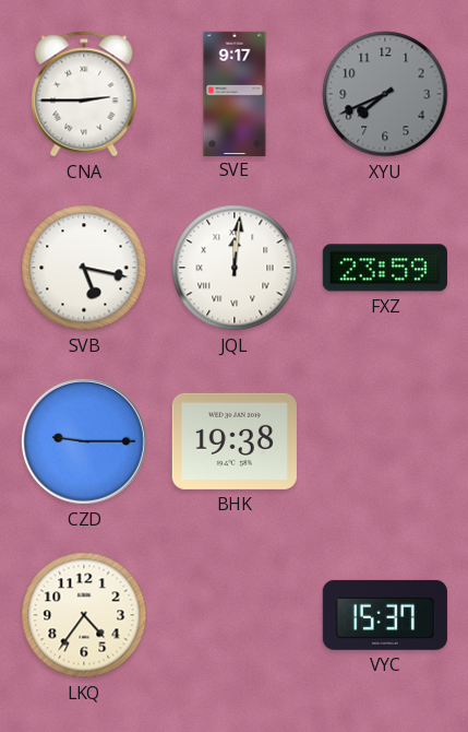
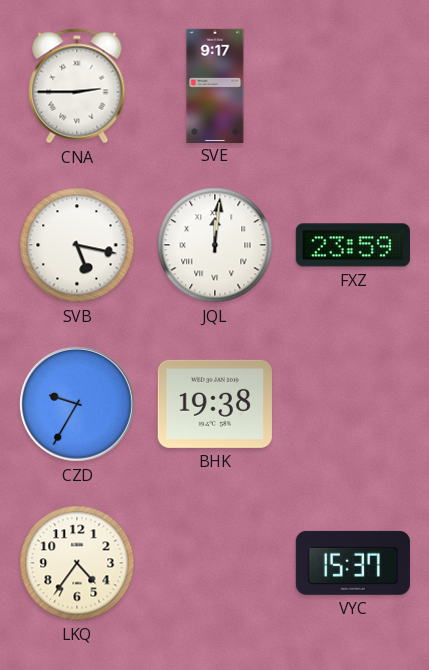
XYU: 7:41 -> none
CZD: 9:15 -> 9:35
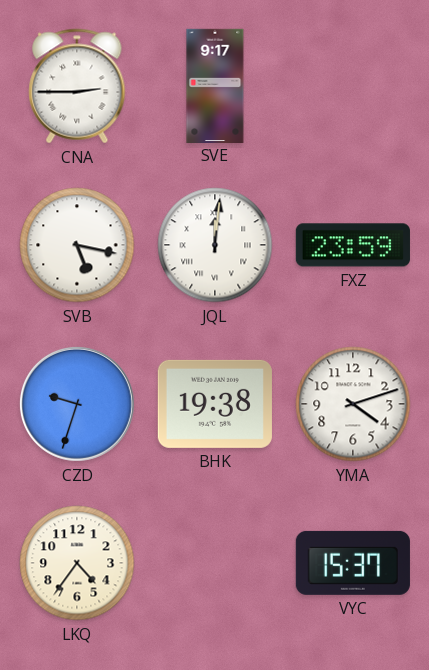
CZD: 9:35 -> 9:33
YMA: none -> 4:12
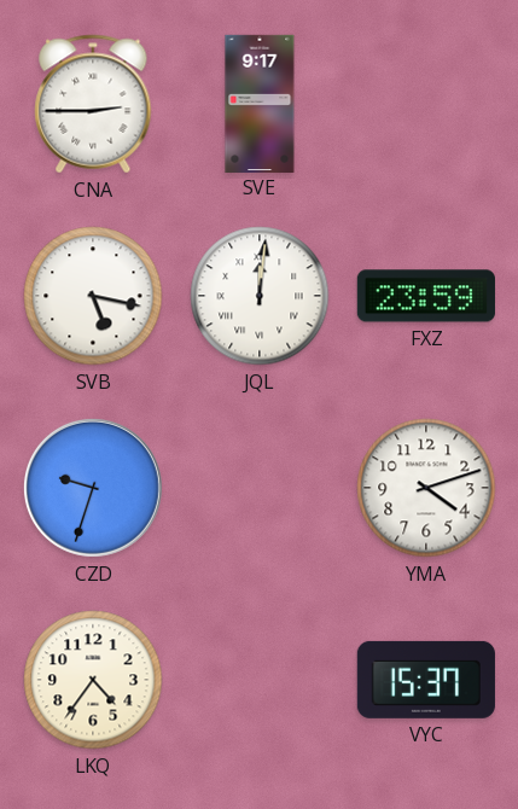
BHK: 19:38 -> none
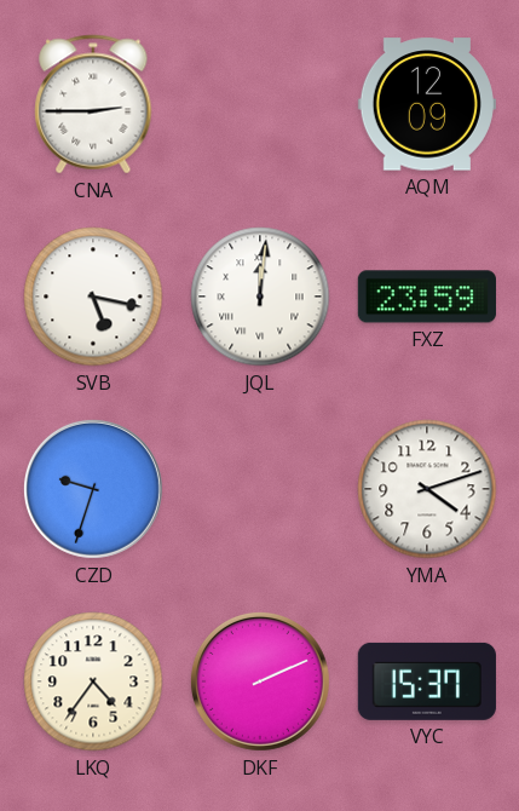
SVE: 9:17 -> none
AQM: none -> 12:09
DKF: none -> 2:11
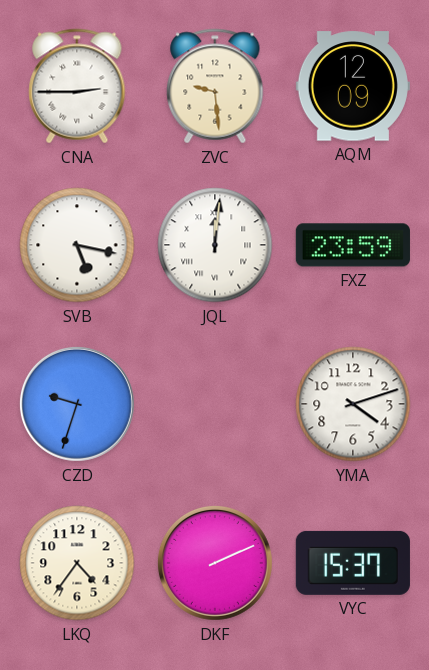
ZVC: none -> 9:29
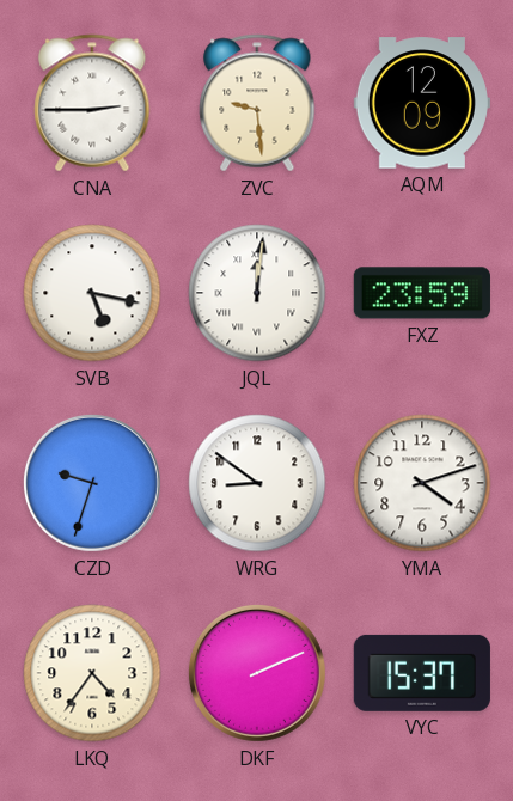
WRG: none -> 8:51
